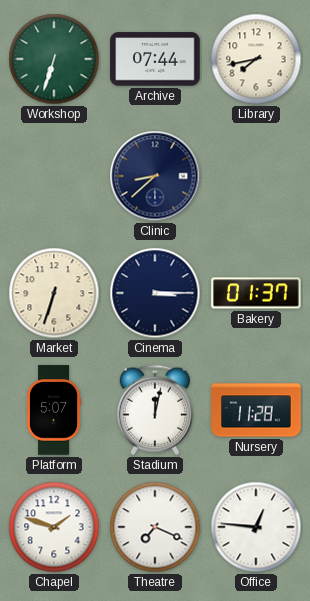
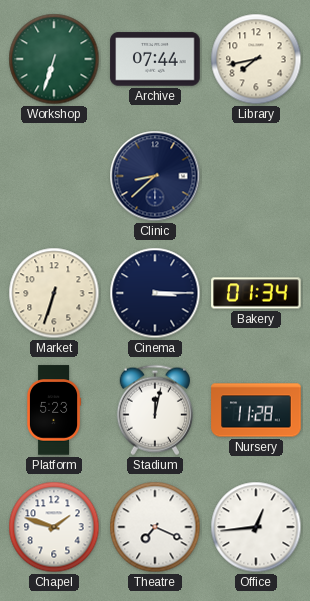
Bakery: 01:37 -> 01:34
Platform: 5:07 -> 5:23
Office: 12:46 -> 12:44
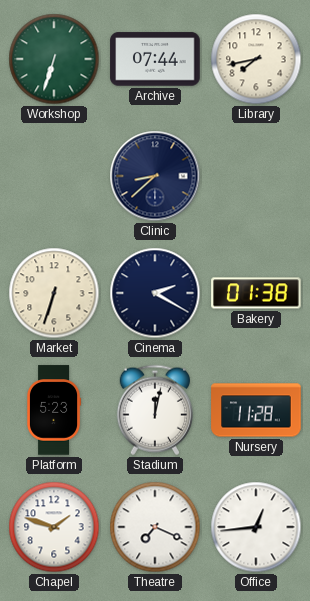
Cinema: 3:15 -> 2:20
Bakery: 01:34 -> 01:38
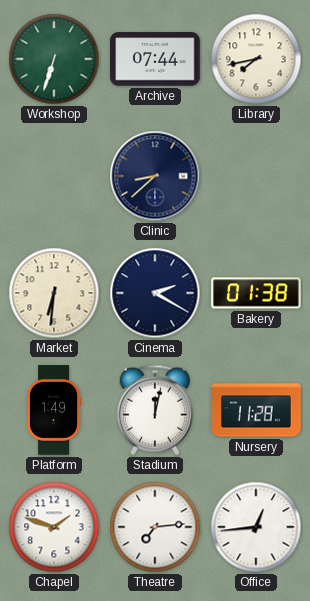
Market: 6:33 -> 6:31
Platform: 5:23 -> 1:49
Theatre: 7:19 -> 7:14
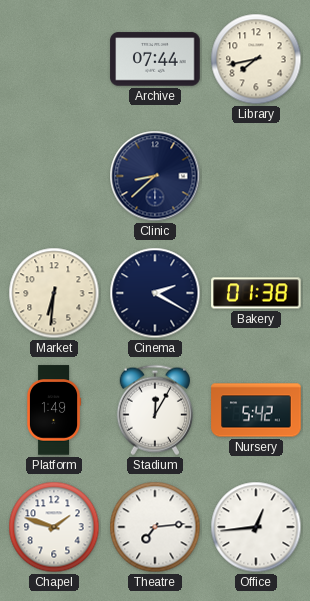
Workshop: 6:33 -> none
Stadium: 12:02 -> 12:05
Nursery: 11:28 -> 5:42
